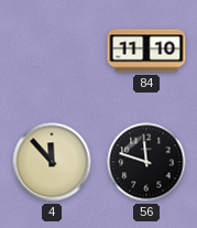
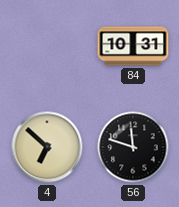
84: 11:10 -> 10:31
4: 11:53 -> 6:52
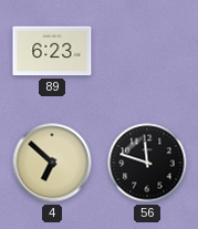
89: none -> 6:23
84: 10:31 -> none
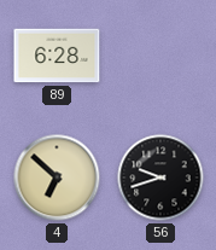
89: 6:23 -> 6:28
56: 11:48 -> 9:42
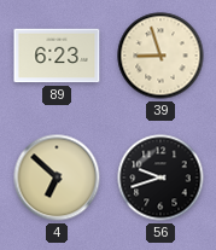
89: 6:28 -> 6:23
39: none -> 8:57
